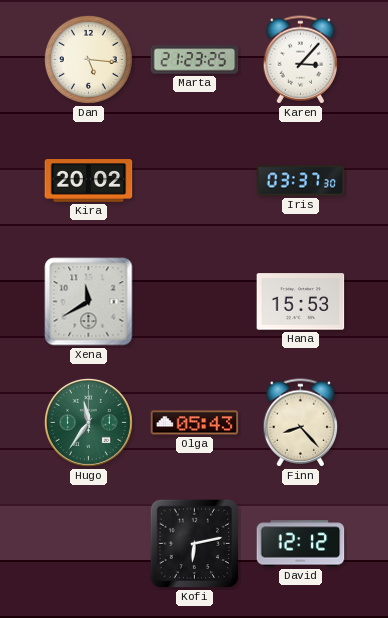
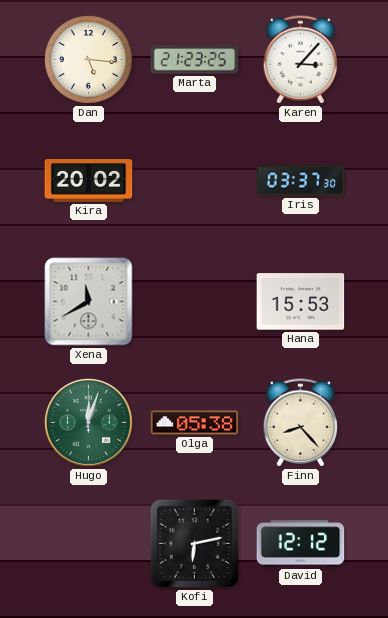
Hugo: 11:36 -> 12:03
Olga: 05:43 -> 05:38
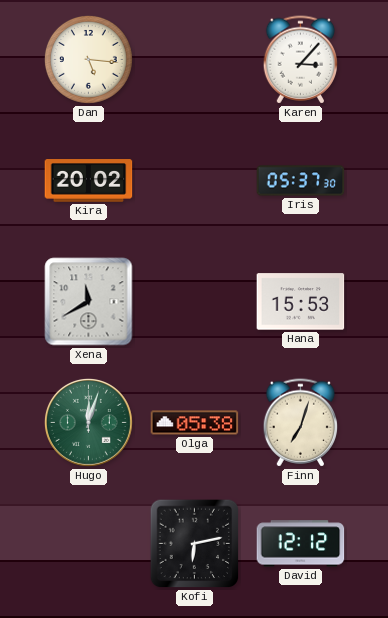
Marta: 21:23 -> none
Iris: 03:37 -> 05:37
Finn: 8:23 -> 7:03
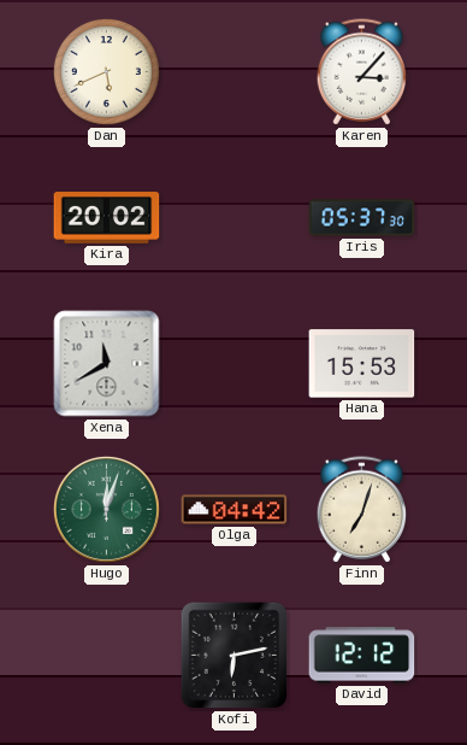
Dan: 5:16 -> 5:41
Olga: 05:38 -> 04:42
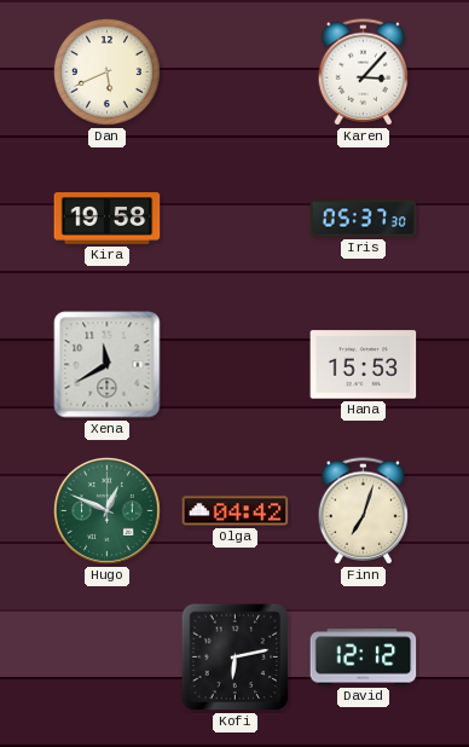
Kira: 20:02 -> 19:58
Hugo: 12:03 -> 12:49
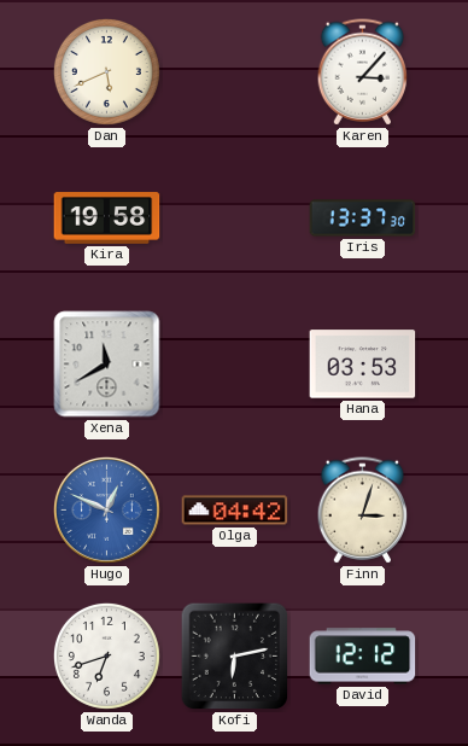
Iris: 05:37 -> 13:37
Hana: 15:53 -> 03:53
Hugo dial: green -> blue
Finn: 7:03 -> 3:03
Wanda: none -> 6:42
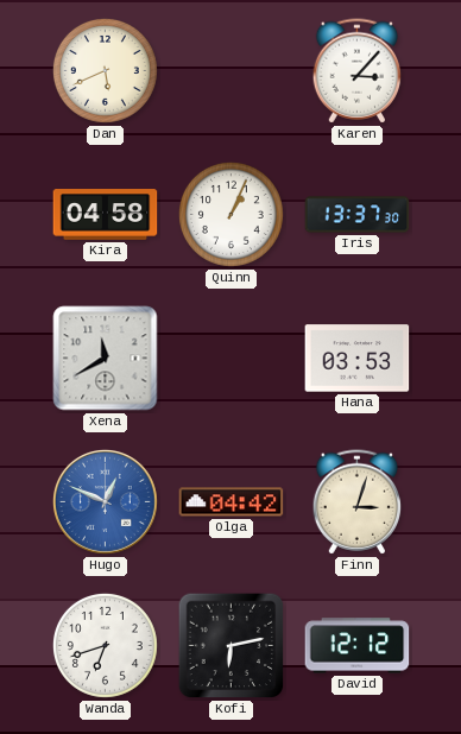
Kira: 19:58 -> 04:58
Quinn: none -> 1:04
